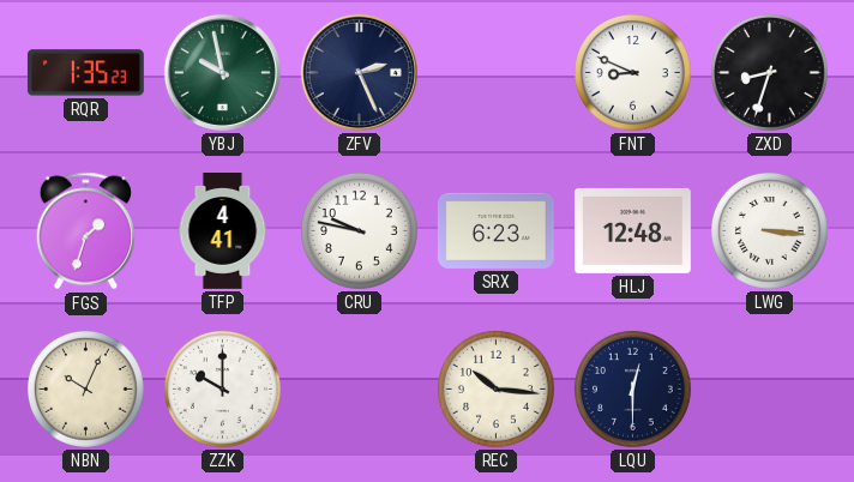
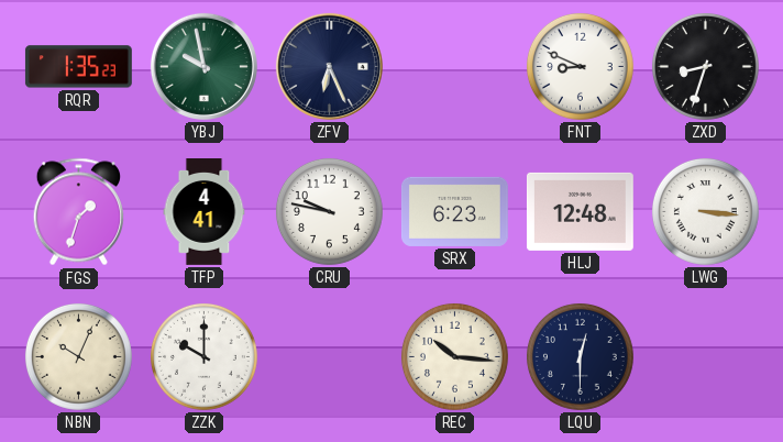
ZFV: 2:26 -> 6:26
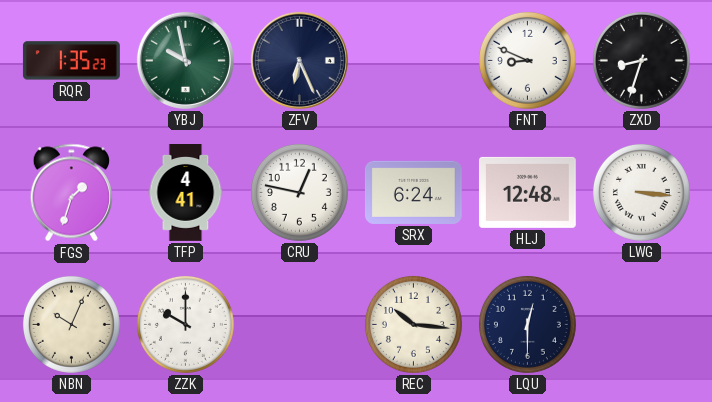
CRU: 9:47 -> 12:47
SRX: 6:23 -> 6:24
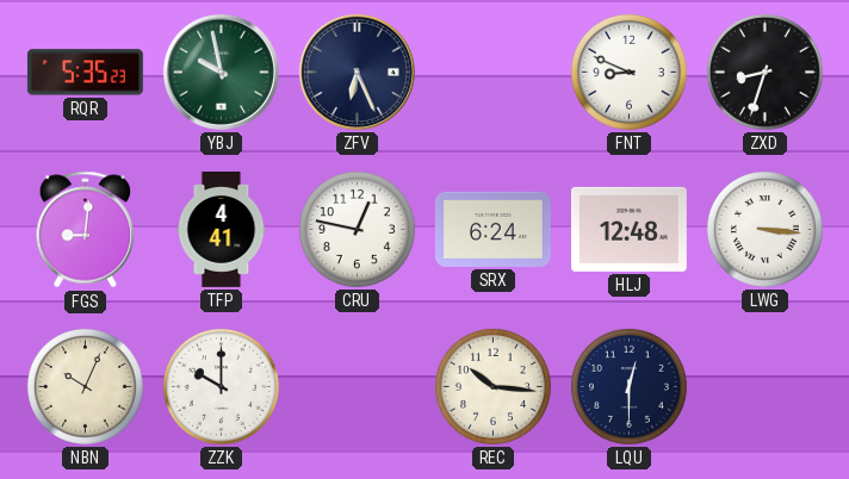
RQR: 1:35 -> 5:35
FGS: 1:33 -> 9:01
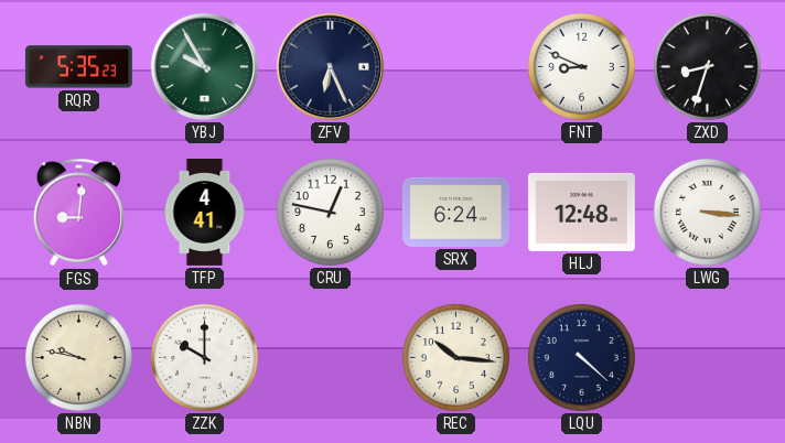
YBJ: 9:58 -> 9:55
NBN: 10:04 -> 9:47
LQU: 12:30 -> 4:22
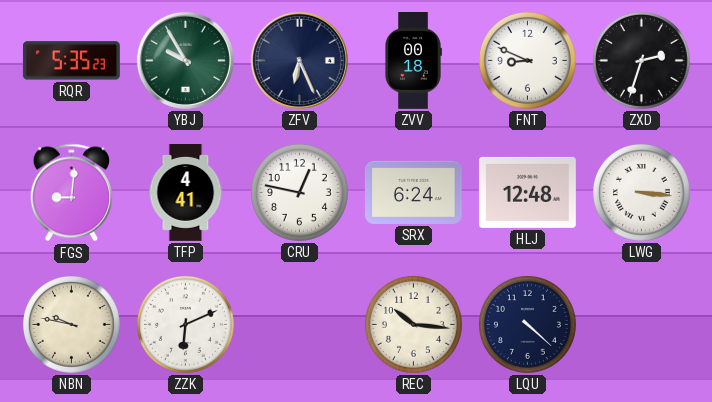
ZVV: none -> 00:18
ZXD: 8:33 -> 2:33
ZZK: 10:00 -> 6:11
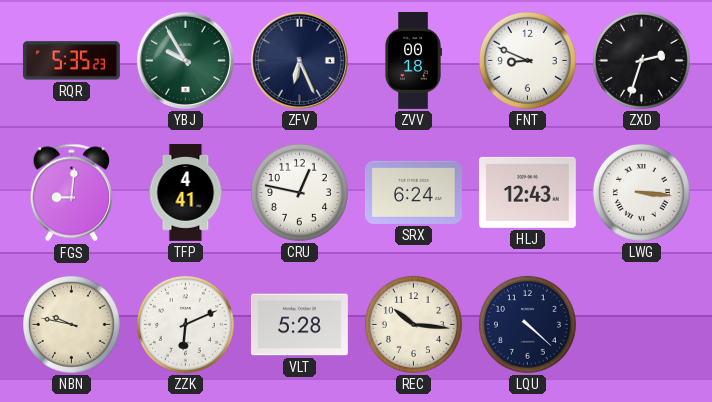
HLJ: 12:48 -> 12:43
VLT: none -> 5:28
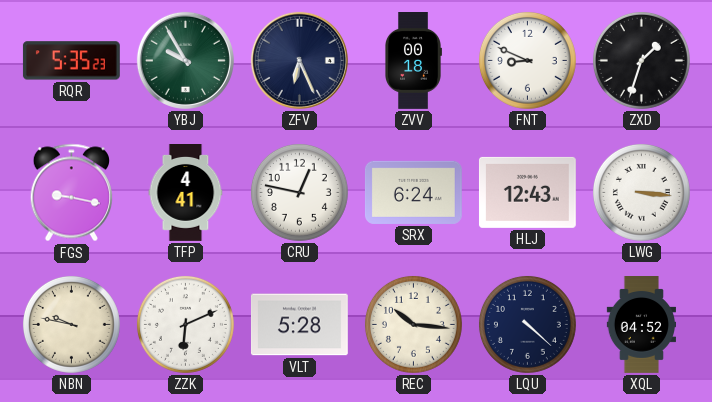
ZXD: 2:33 -> 1:33
FGS: 9:01 -> 9:17
XQL: none -> 04:52
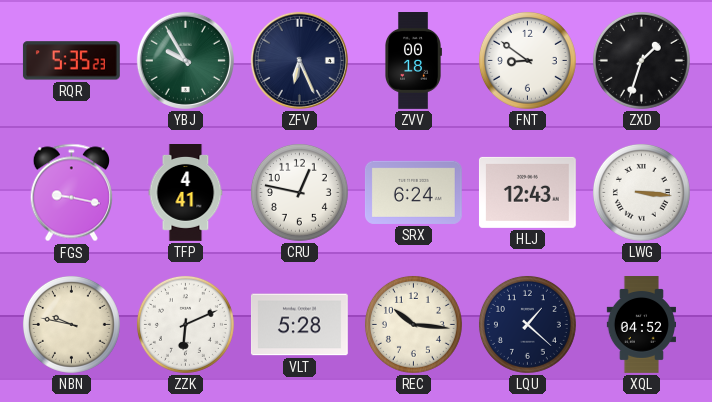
FNT: 8:49 -> 8:51
LQU: 4:22 -> 1:22
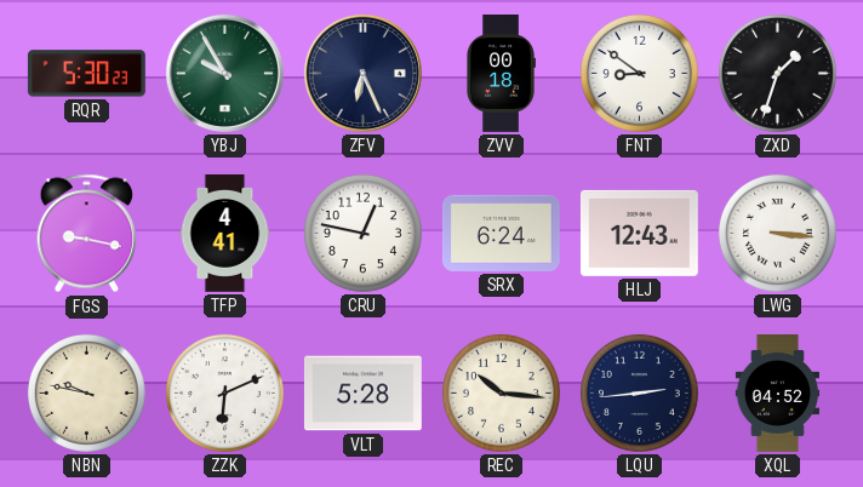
RQR: 5:35 -> 5:30
LQU: 1:22 -> 2:44
